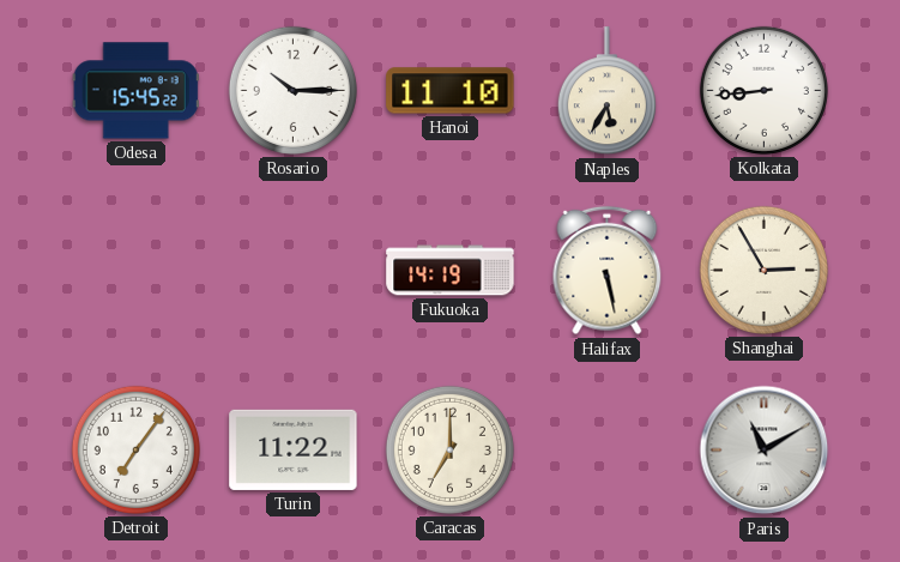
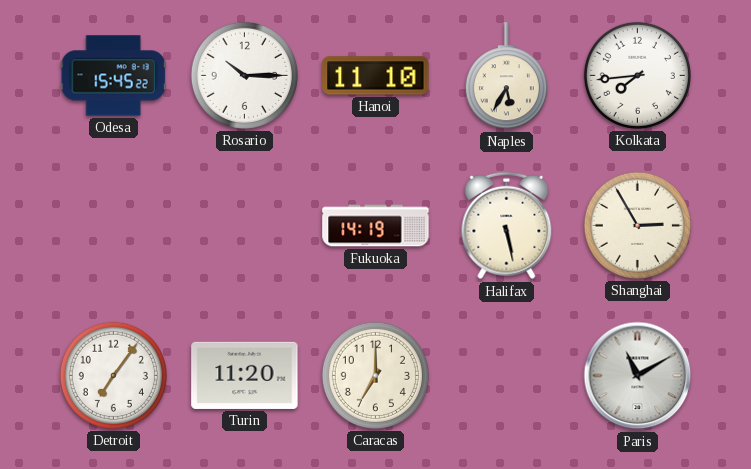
Kolkata: 8:44 -> 7:44
Turin: 11:22 -> 11:20
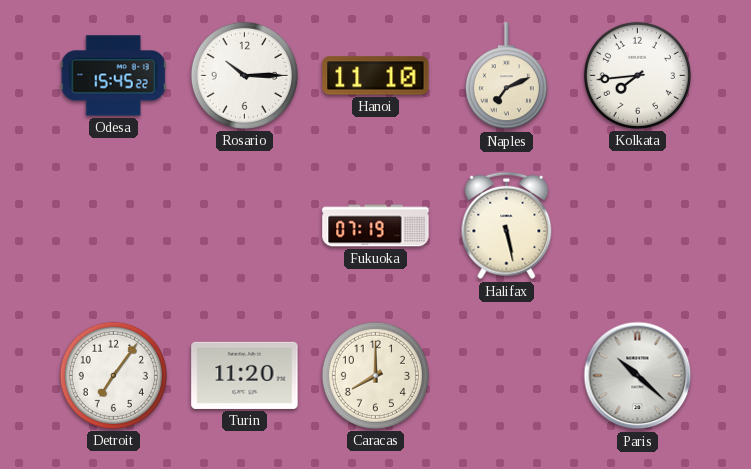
Naples: 5:35 -> 7:11
Fukuoka: 14:19 -> 07:19
Shanghai: 2:55 -> none
Caracas: 7:00 -> 8:00
Paris: 11:10 -> 10:22
